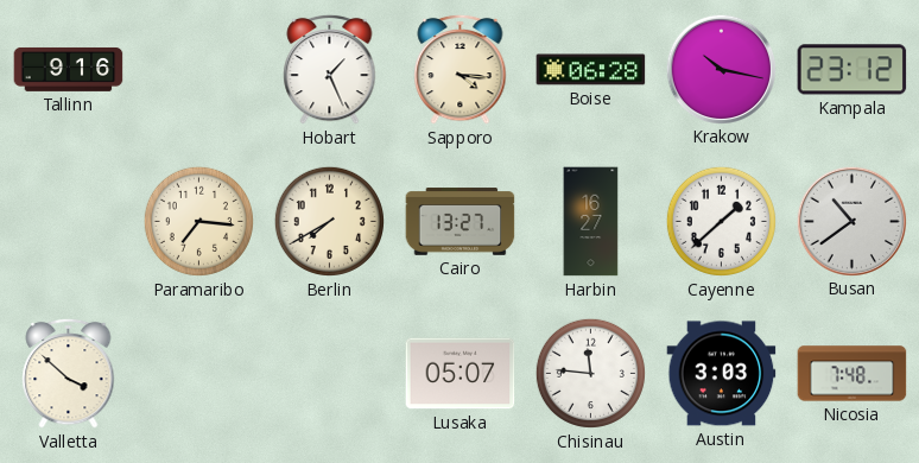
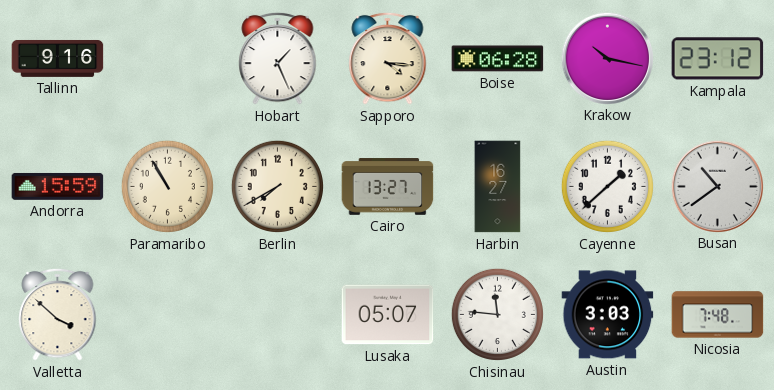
Andorra: none -> 15:59
Paramaribo: 7:16 -> 10:55
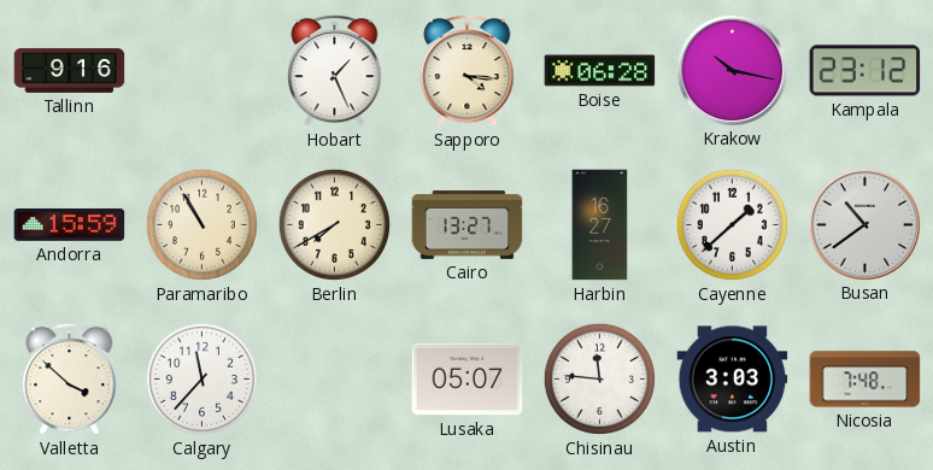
Calgary: none -> 11:37
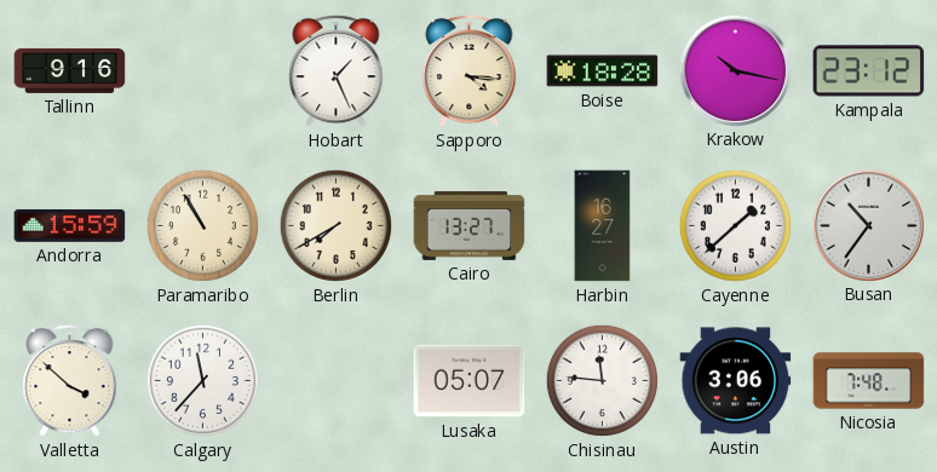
Boise: 06:28 -> 18:28
Busan: 10:39 -> 10:36
Austin: 3:03 -> 3:06
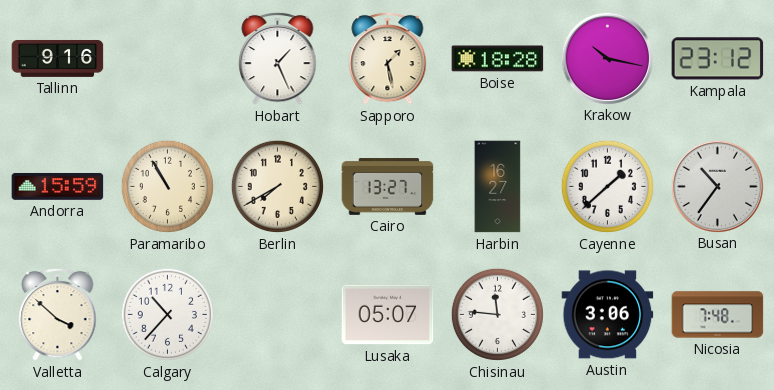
Sapporo: 4:16 -> 1:28
Calgary: 11:37 -> 10:37
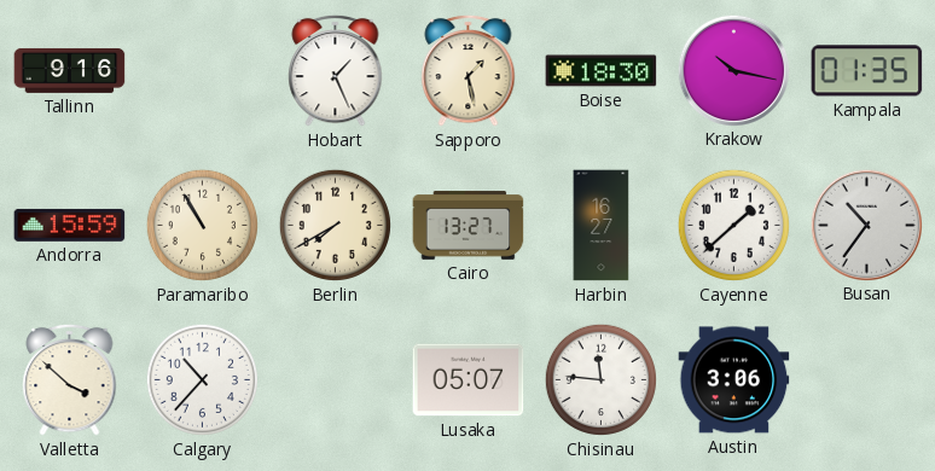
Boise: 18:28 -> 18:30
Kampala: 23:12 -> 01:35
Nicosia: 7:48 -> none
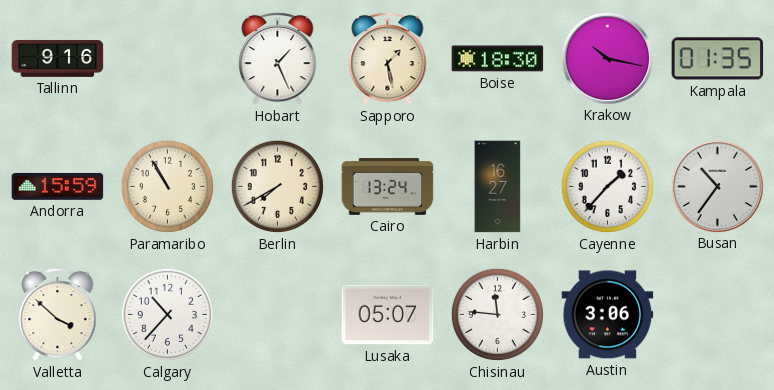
Cairo: 13:27 -> 13:24
Cayenne: 1:38 -> 1:37
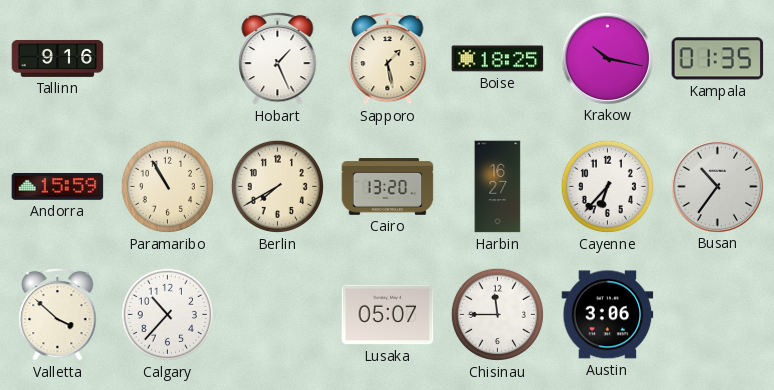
Boise: 18:30 -> 18:25
Cairo: 13:24 -> 13:20
Cayenne: 1:37 -> 6:37
Chisinau: 11:46 -> 11:45
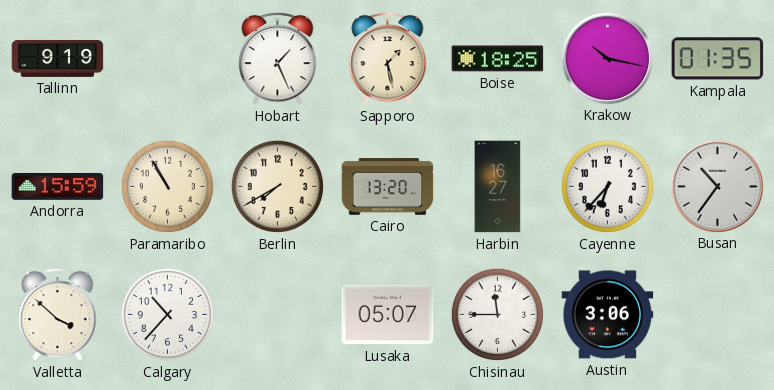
Tallinn: 9:16 -> 9:19
